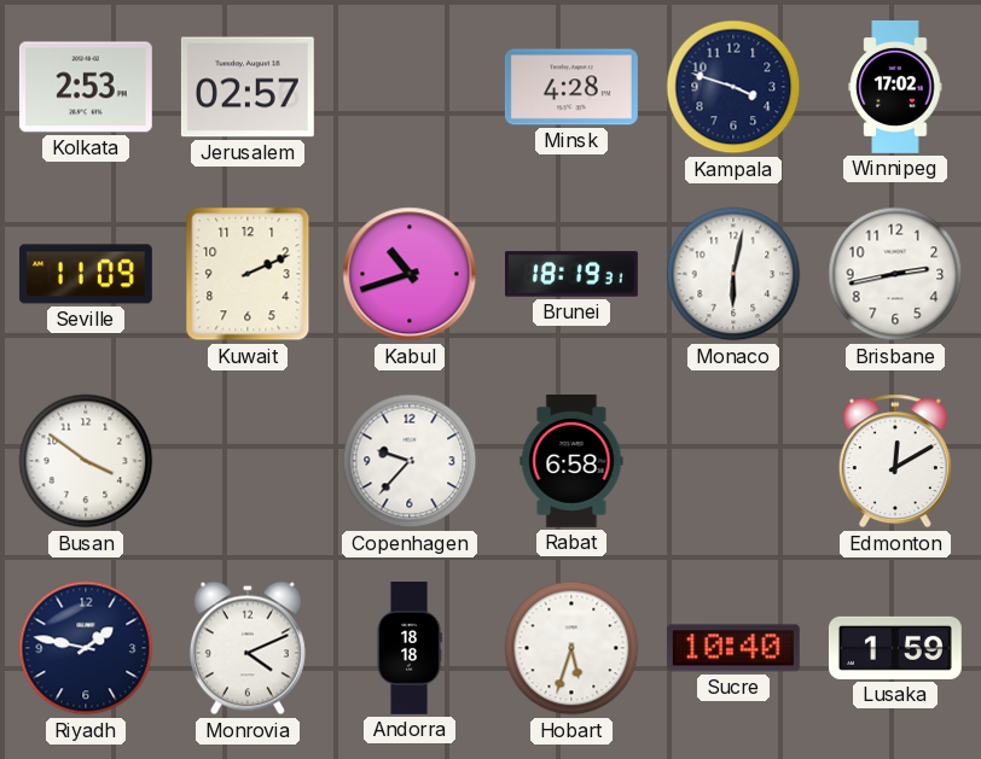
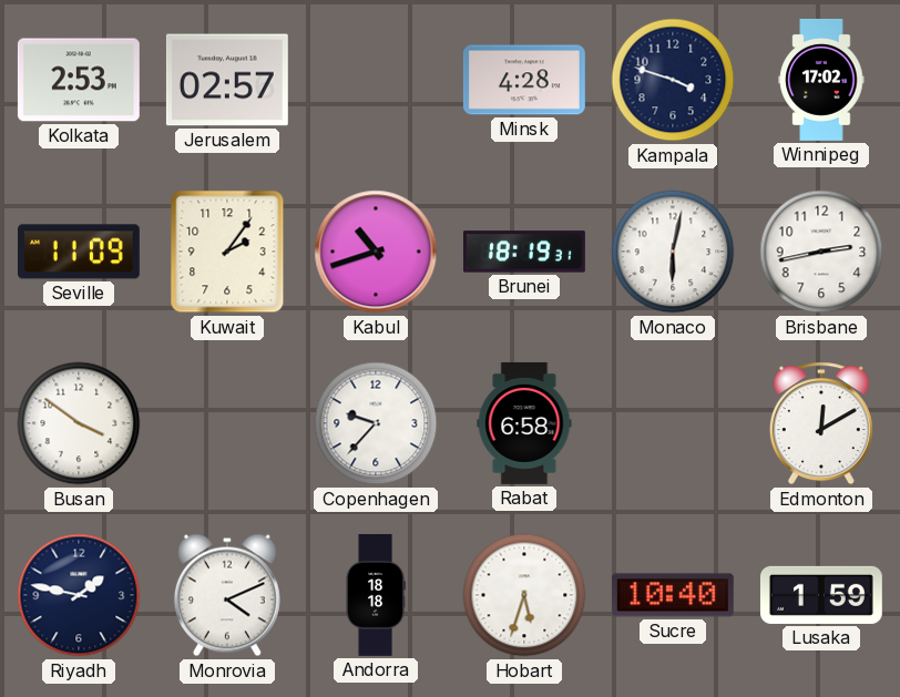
Kuwait: 2:11 -> 2:06
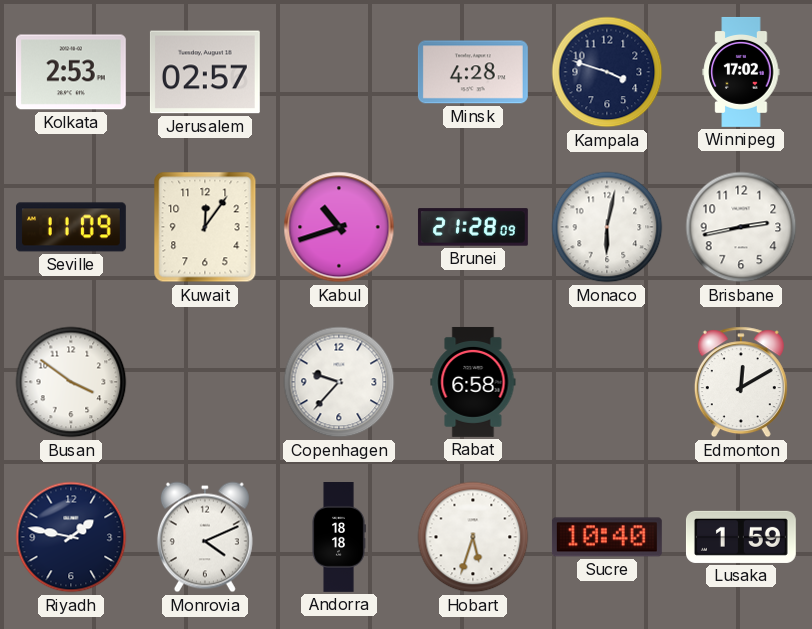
Kuwait: 2:06 -> 12:06
Brunei: 18:19 -> 21:28
